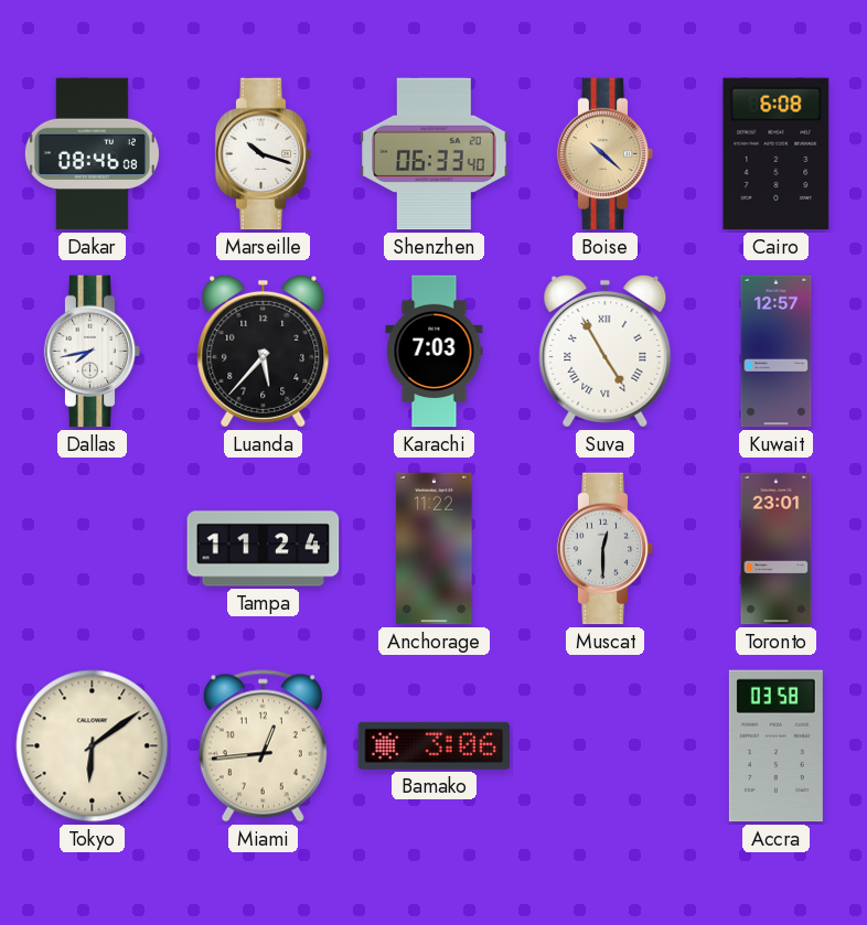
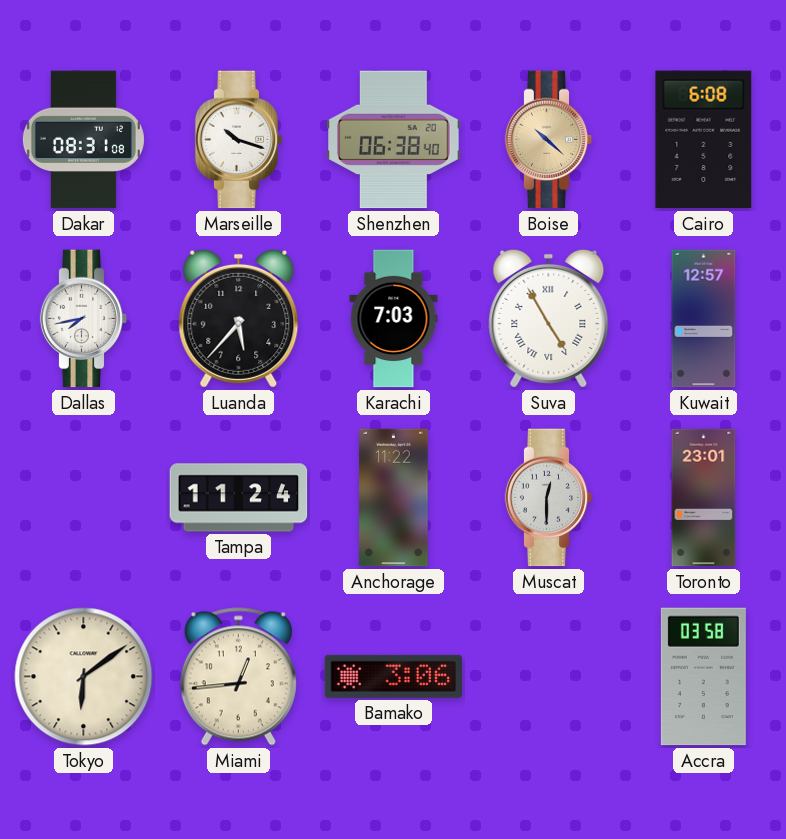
Dakar: 08:46 -> 08:31
Shenzhen: 06:33 -> 06:38
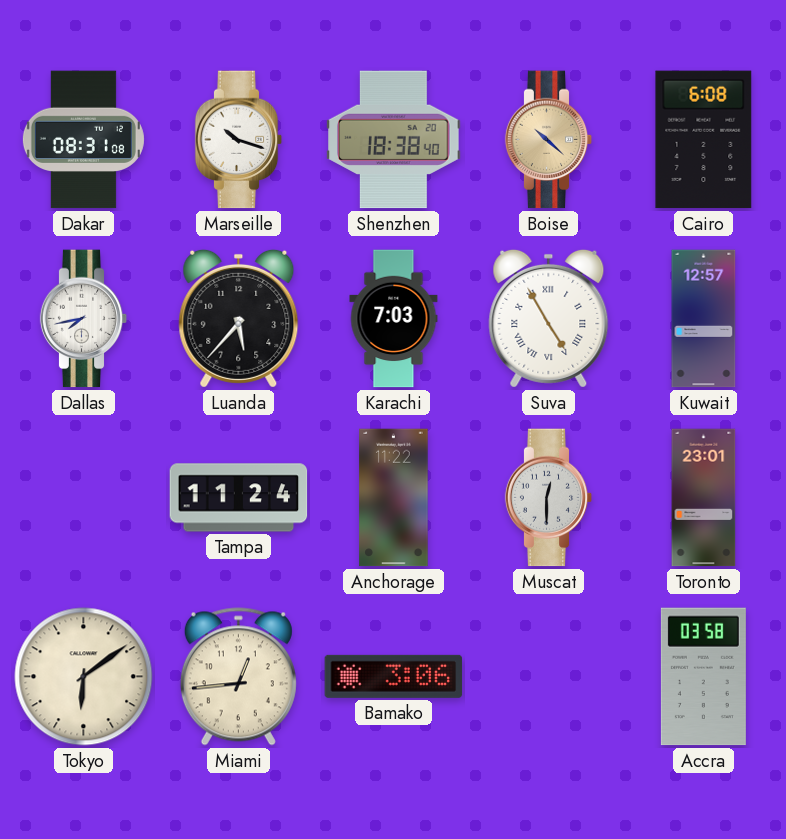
Shenzhen: 06:38 -> 18:38
